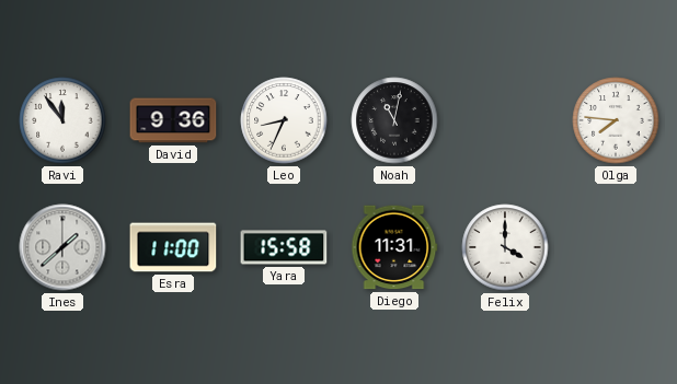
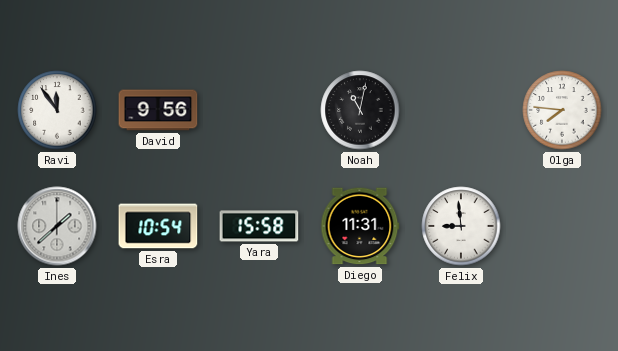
David: 9:36 -> 9:56
Leo: 8:34 -> none
Esra: 11:00 -> 10:54
Felix: 4:00 -> 8:59
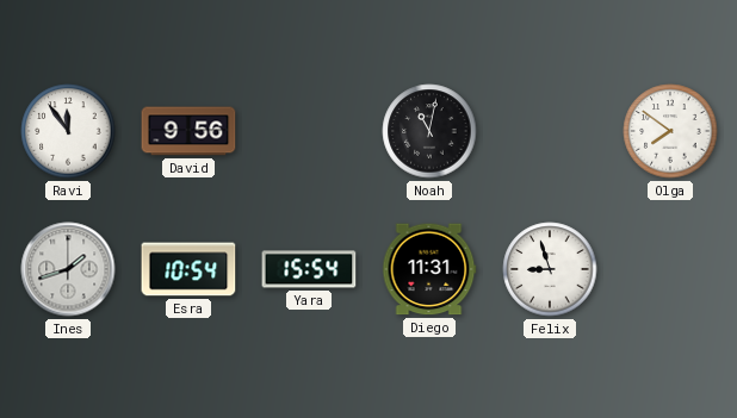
Olga: 7:46 -> 7:51
Ines: 1:38 -> 1:42
Yara: 15:58 -> 15:54
Felix: 8:59 -> 8:57
